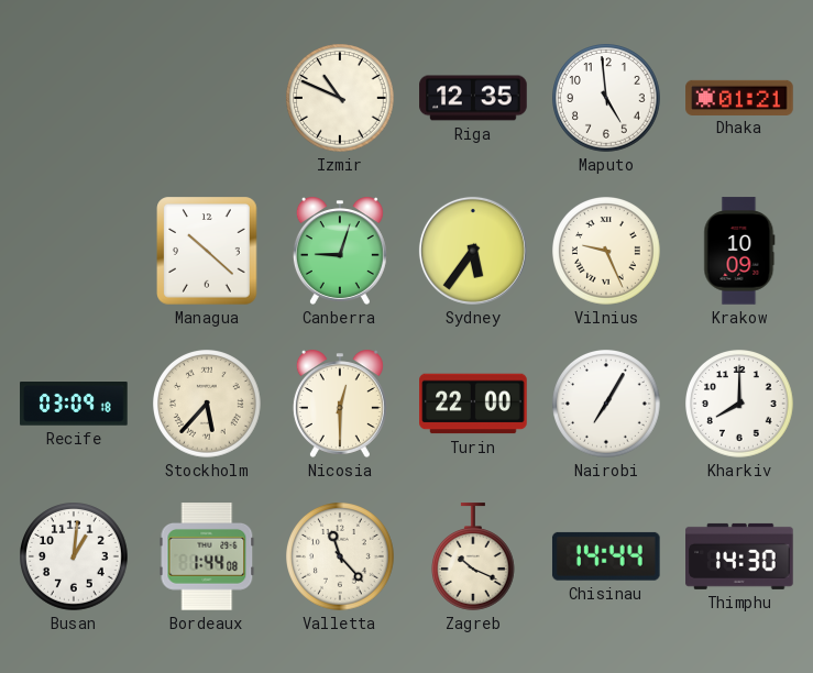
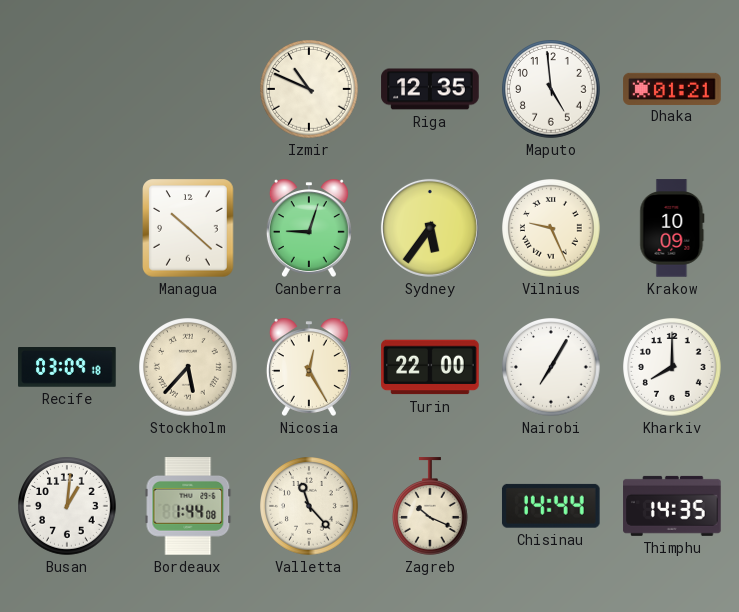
Nicosia: 12:30 -> 12:25
Thimphu: 14:30 -> 14:35
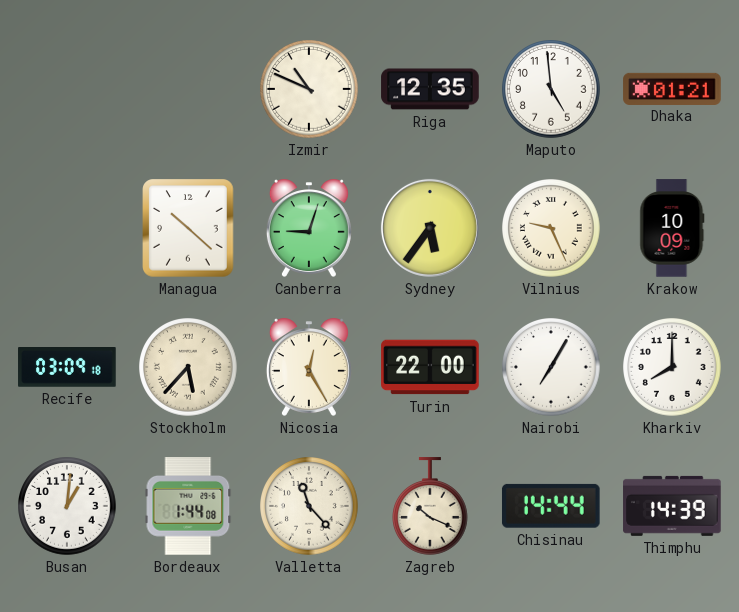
Thimphu: 14:35 -> 14:39
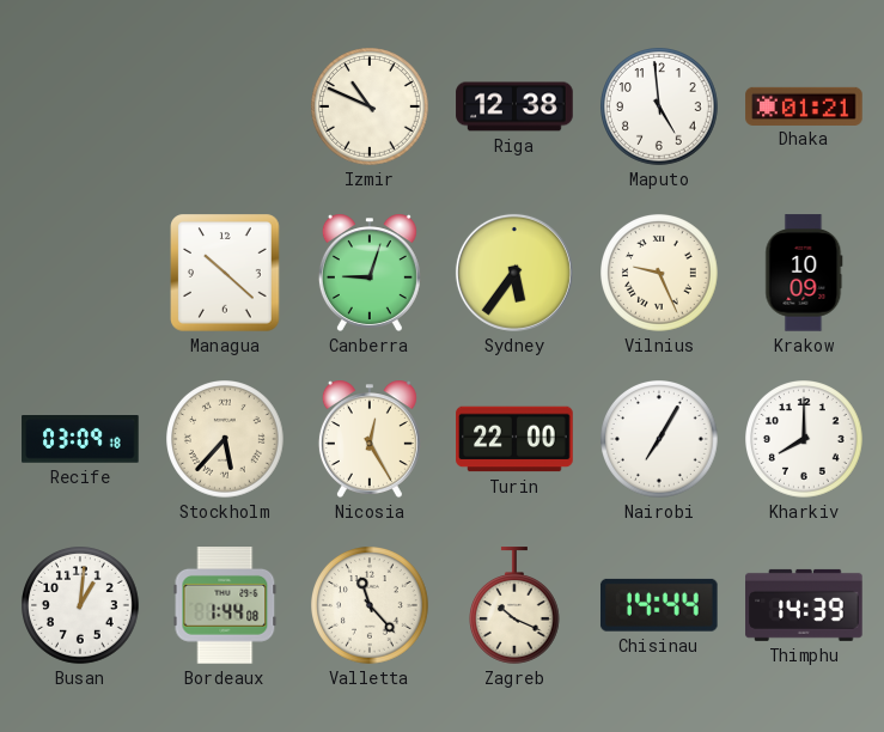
Riga: 12:35 -> 12:38
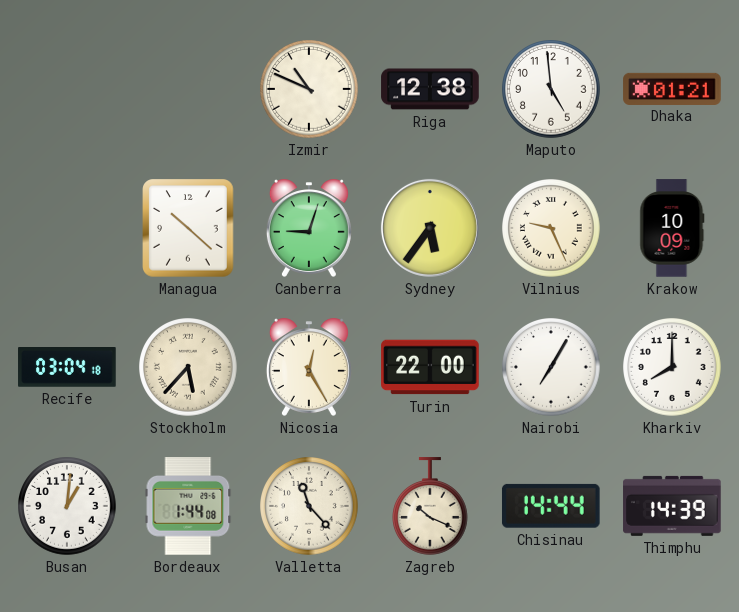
Recife: 03:09 -> 03:04
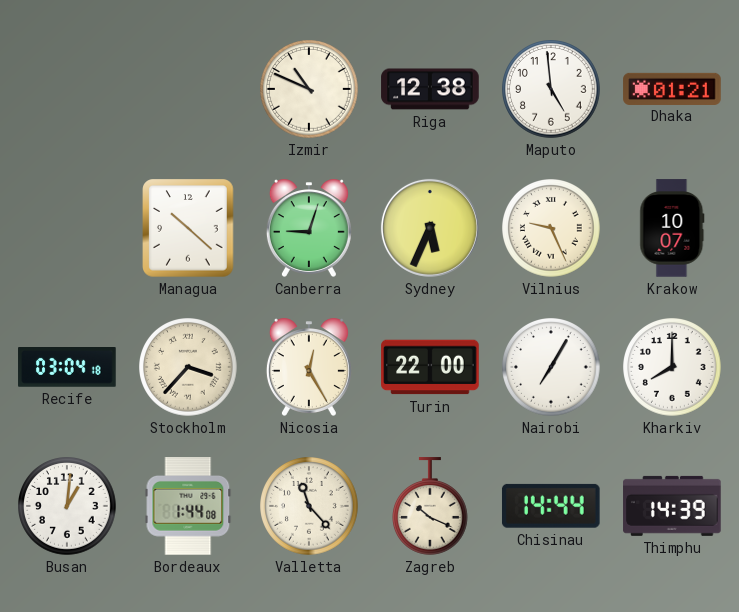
Sydney: 5:36 -> 5:34
Krakow: 10:09 -> 10:07
Stockholm: 5:37 -> 3:37
